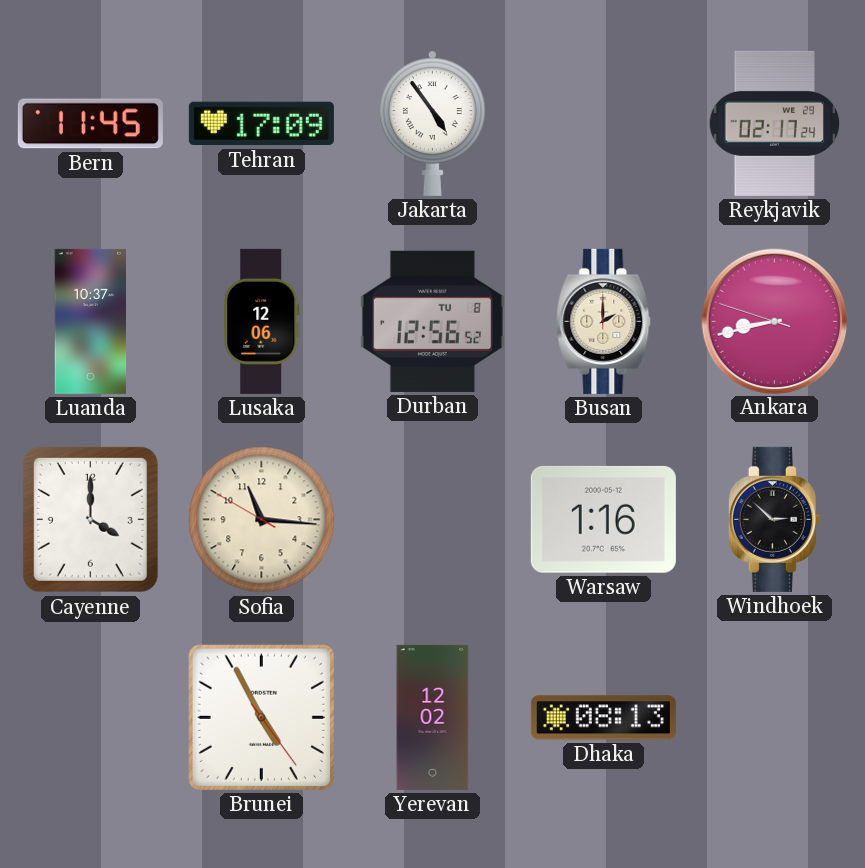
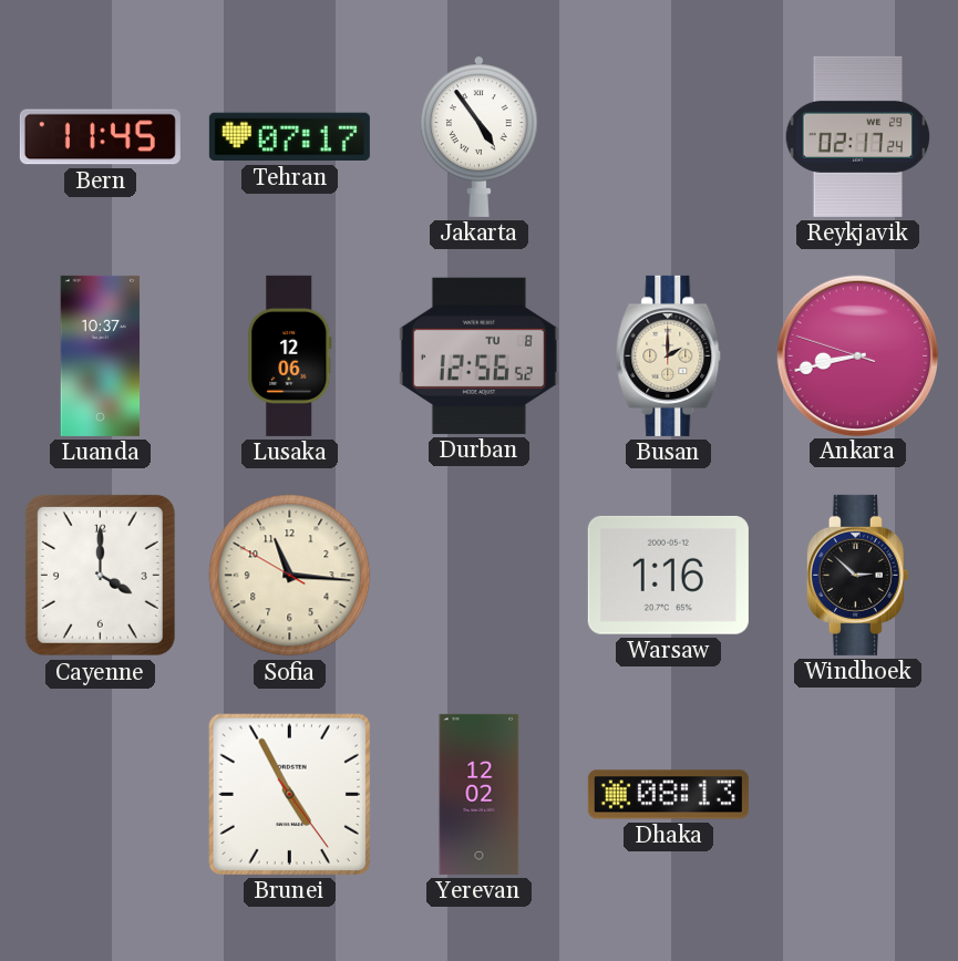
Tehran: 17:09 -> 07:17
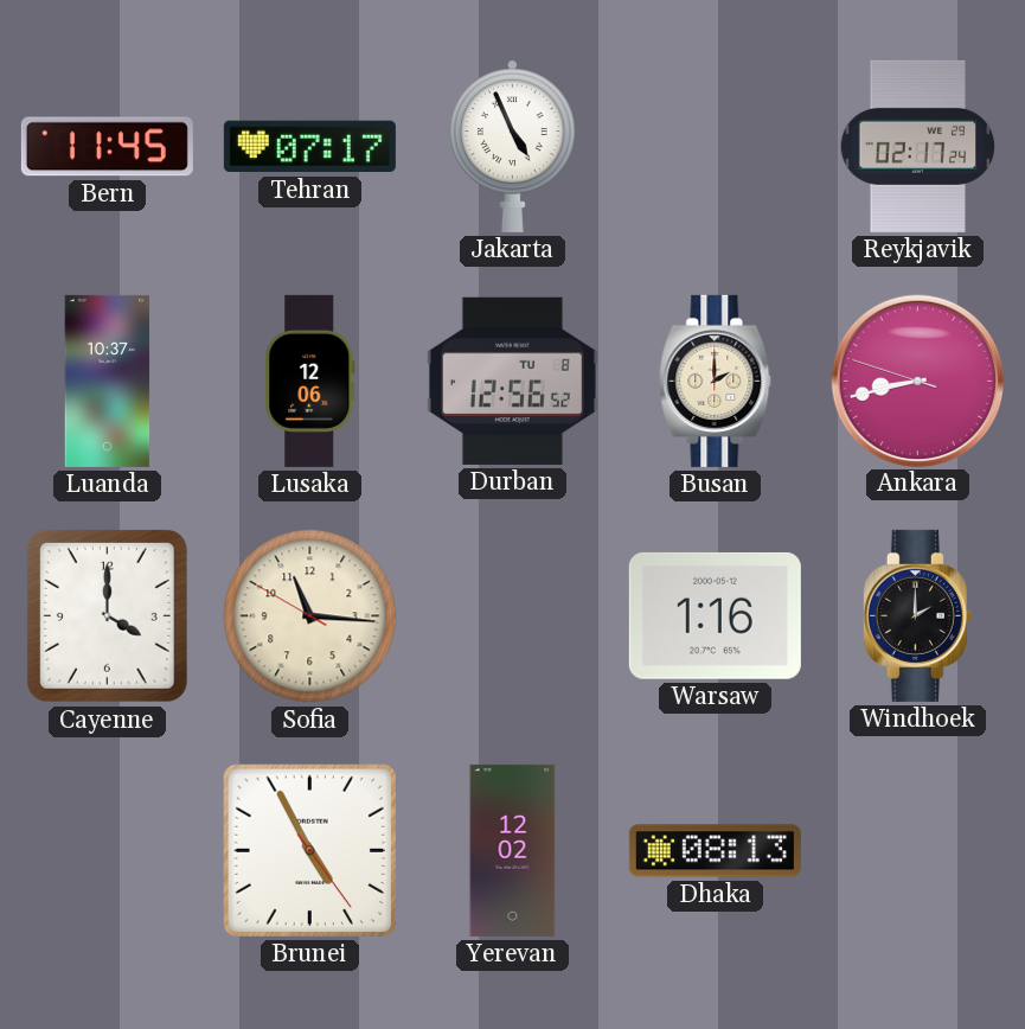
Jakarta: 4:54 -> 4:56
Windhoek: 2:52 -> 2:00
